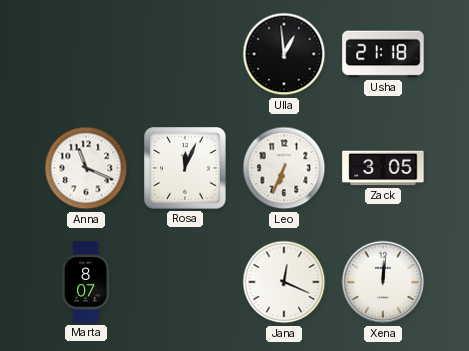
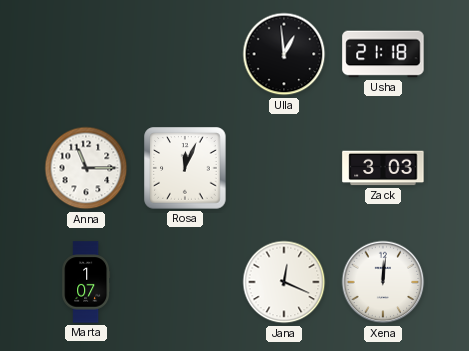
Anna: 11:19 -> 11:15
Leo: 6:34 -> none
Zack: 3:05 -> 3:03
Marta: 8:07 -> 1:07
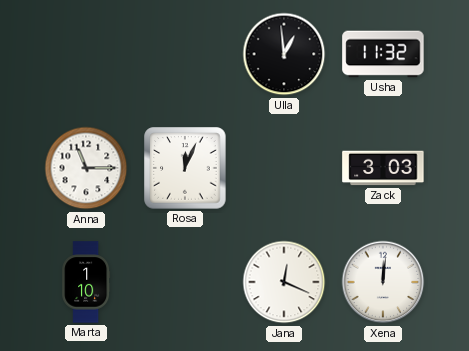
Usha: 21:18 -> 11:32
Marta: 1:07 -> 1:10
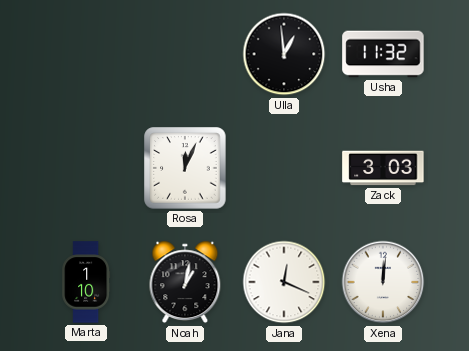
Anna: 11:15 -> none
Noah: none -> 1:02
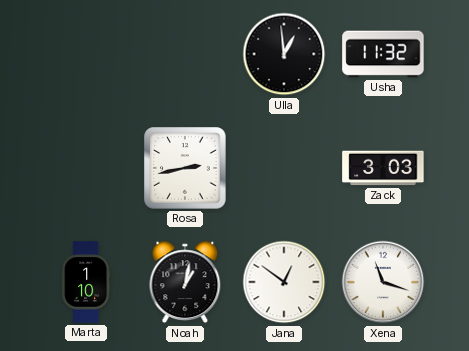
Rosa: 12:04 -> 2:43
Jana: 12:19 -> 12:51
Xena: 12:01 -> 11:18
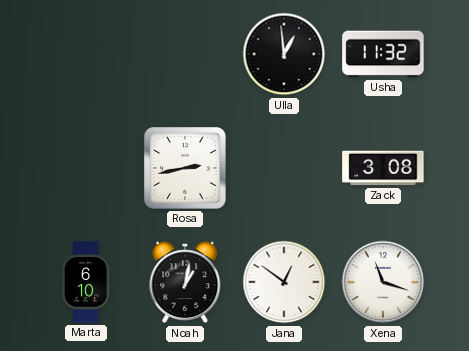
Zack: 3:03 -> 3:08
Marta: 1:10 -> 6:10
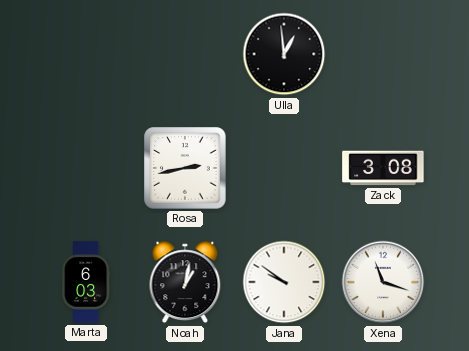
Usha: 11:32 -> none
Marta: 6:10 -> 6:03
Jana: 12:51 -> 9:51
